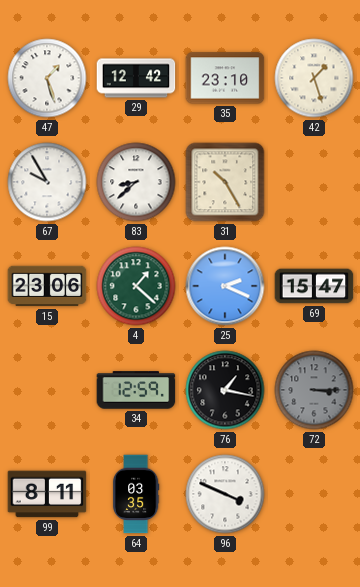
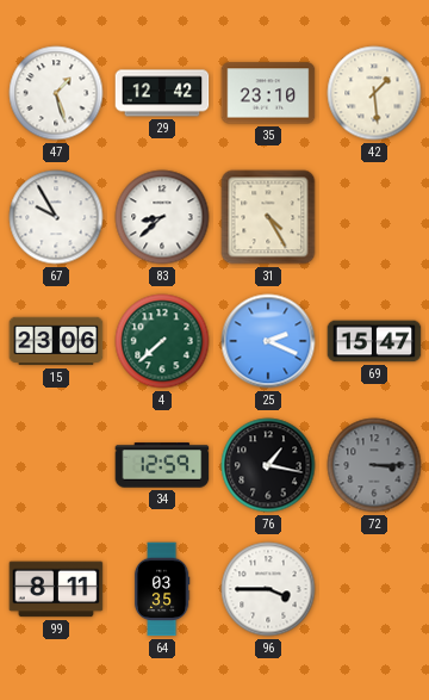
42: 1:27 -> 1:29
31: 10:25 -> 4:25
4: 1:22 -> 7:38
96: 3:49 -> 3:45
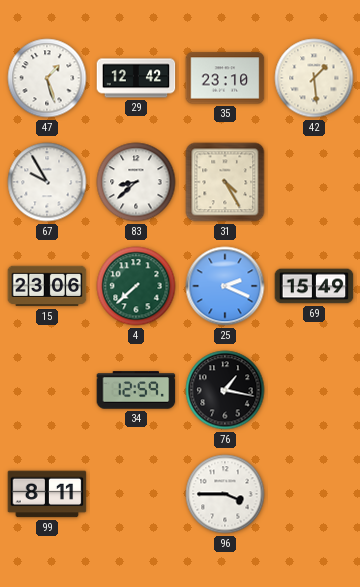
69: 15:47 -> 15:49
72: 3:15 -> none
64: 03:35 -> none
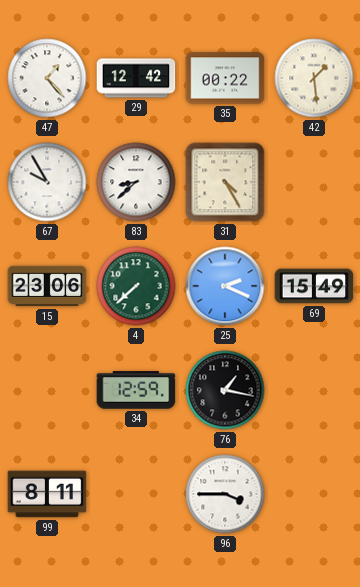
47: 1:27 -> 1:23
35: 23:10 -> 00:22
